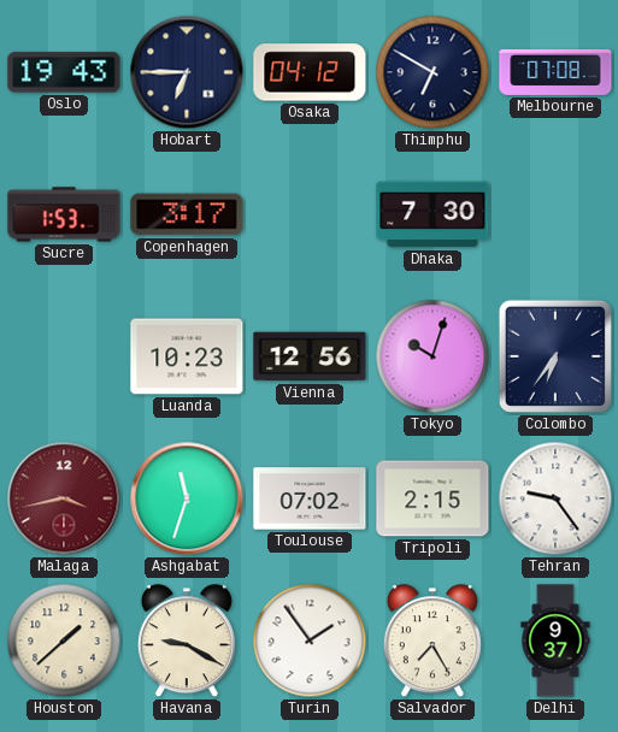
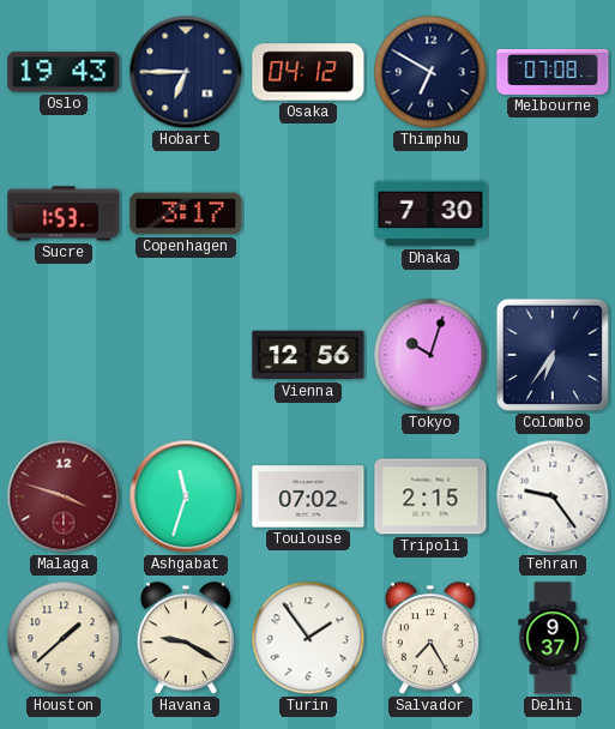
Luanda: 10:23 -> none
Malaga: 3:43 -> 3:48
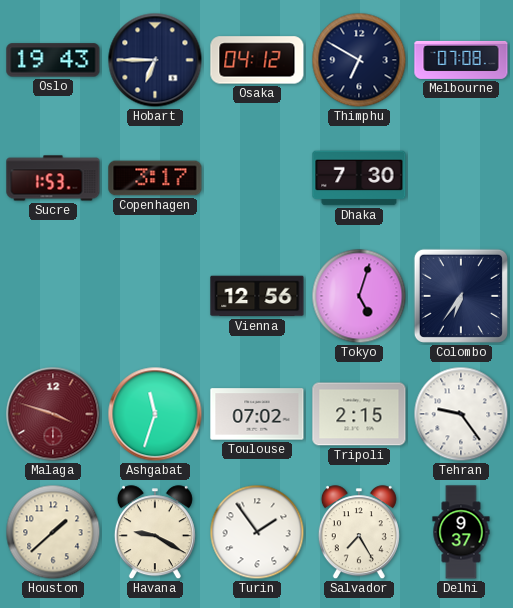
Tokyo: 10:03 -> 5:03
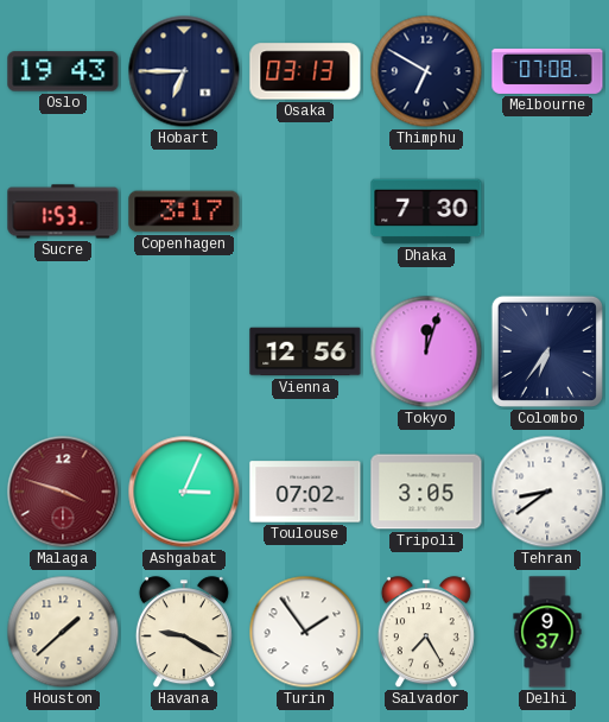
Osaka: 04:12 -> 03:13
Tokyo: 5:03 -> 12:03
Ashgabat: 11:33 -> 3:04
Tripoli: 2:15 -> 3:05
Tehran: 9:24 -> 8:39
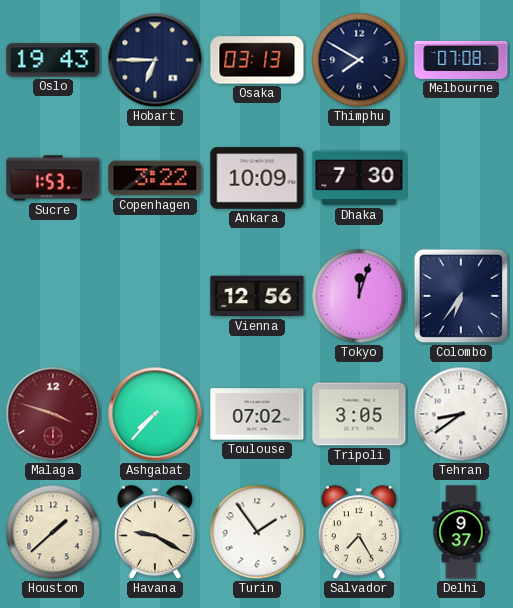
Thimphu: 6:50 -> 7:50
Copenhagen: 3:17 -> 3:22
Ankara: none -> 10:09
Ashgabat: 3:04 -> 7:37
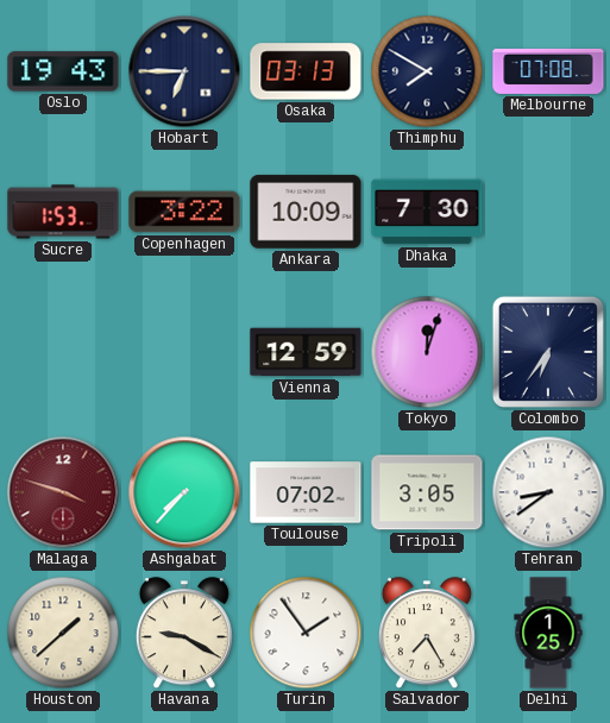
Vienna: 12:56 -> 12:59
Delhi: 9:37 -> 1:25
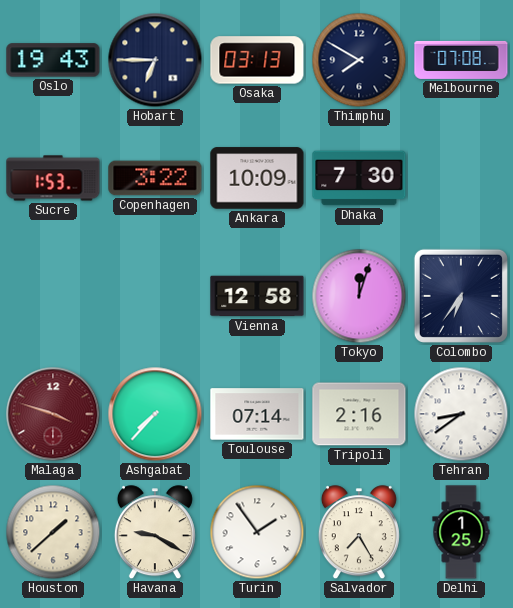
Vienna: 12:59 -> 12:58
Toulouse: 07:02 -> 07:14
Tripoli: 3:05 -> 2:16
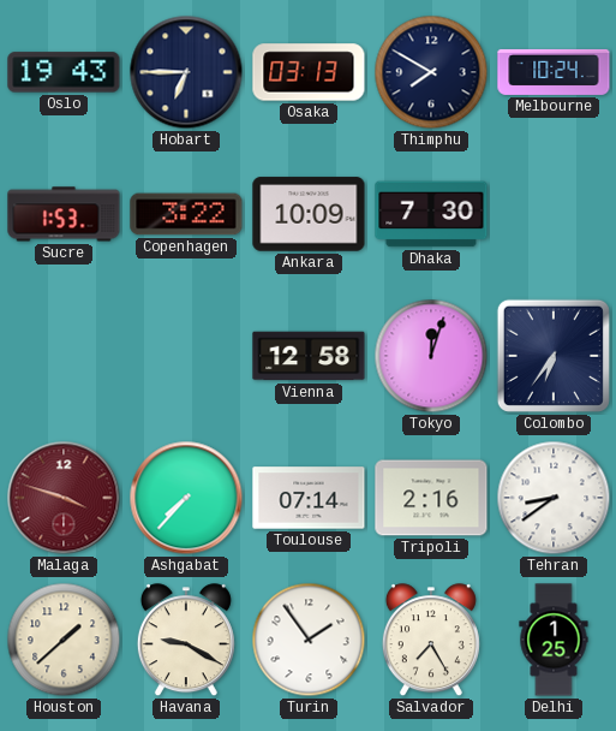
Melbourne: 07:08 -> 10:24
